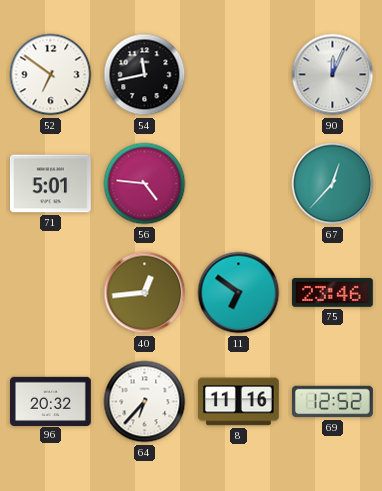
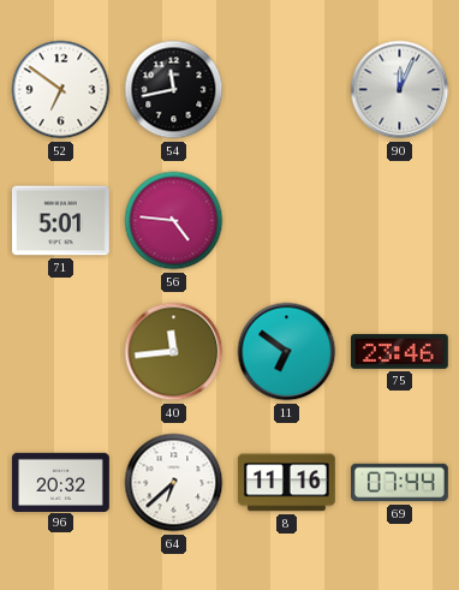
67: 12:37 -> none
40: 12:44 -> 11:44
64: 6:37 -> 6:38
69: 12:52 -> 07:44
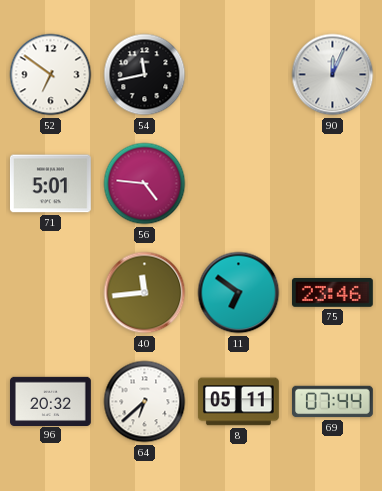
8: 11:16 -> 05:11
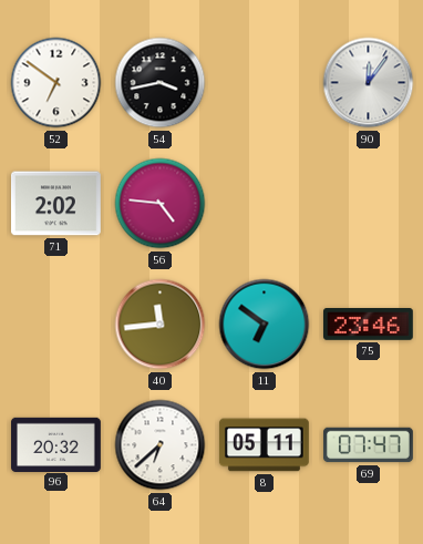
54: 11:43 -> 3:43
90: 12:04 -> 12:06
71: 5:01 -> 2:02
69: 07:44 -> 07:47
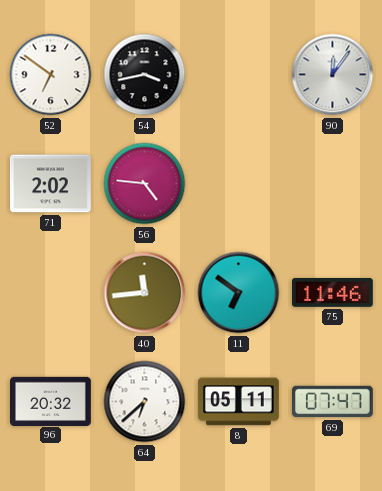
75: 23:46 -> 11:46
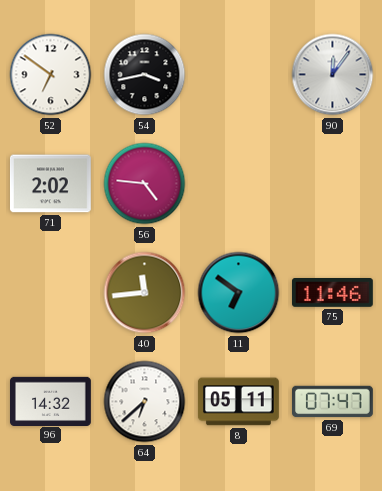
96: 20:32 -> 14:32
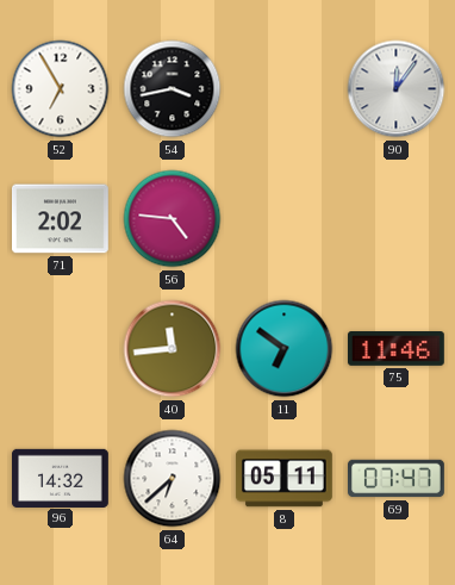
52: 6:51 -> 6:55
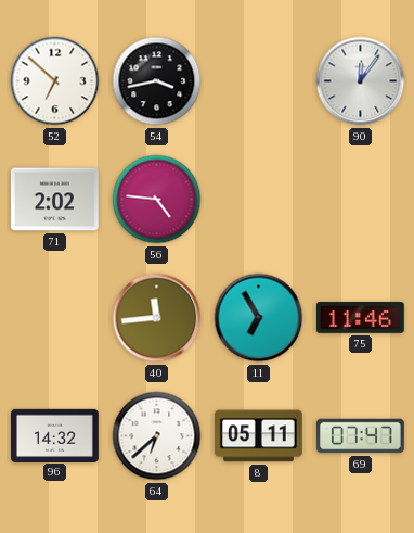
52: 6:55 -> 6:52
11: 6:51 -> 6:55
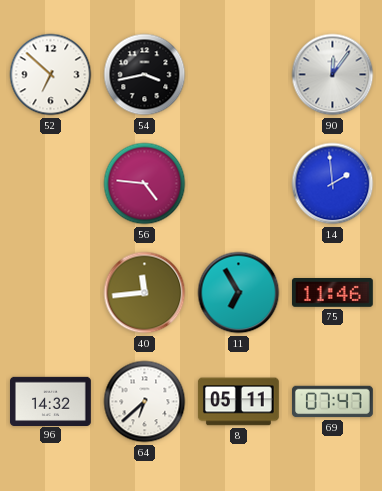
71: 2:02 -> none
14: none -> 1:59
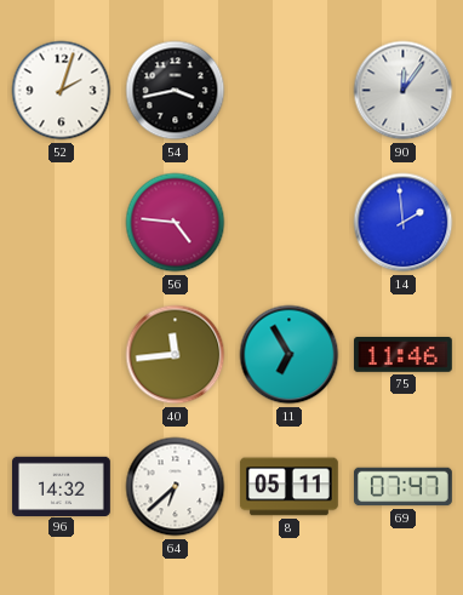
52: 6:52 -> 2:03
